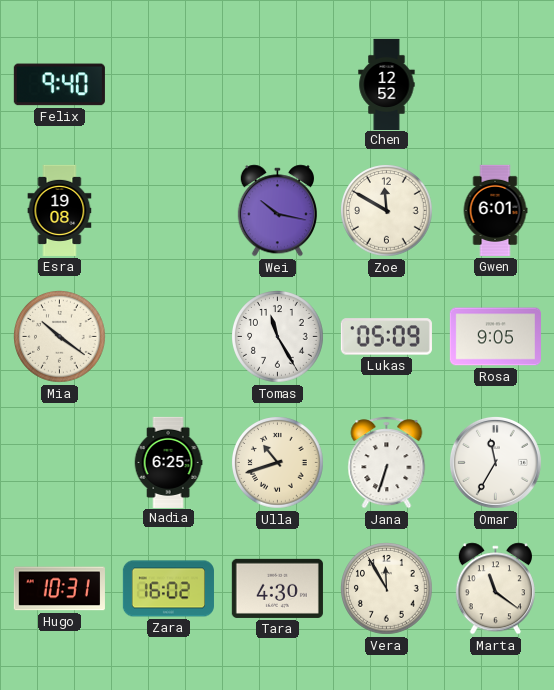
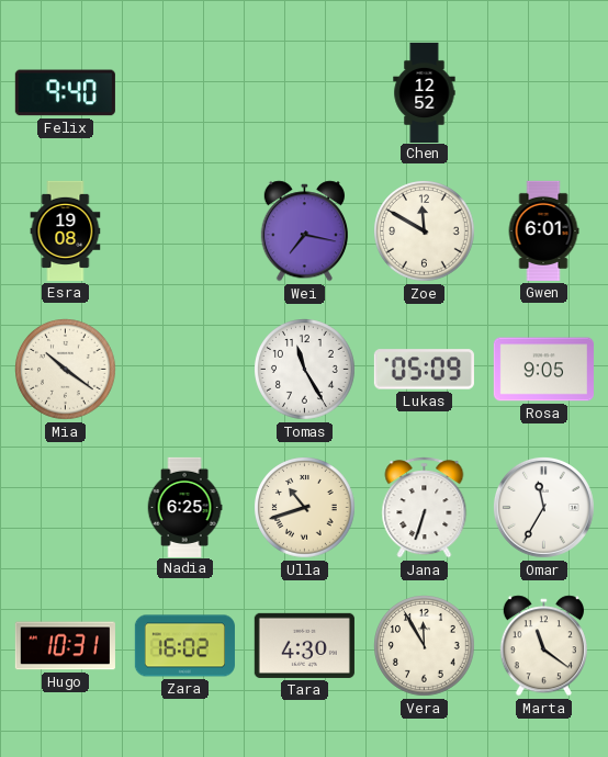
Wei: 10:17 -> 7:17
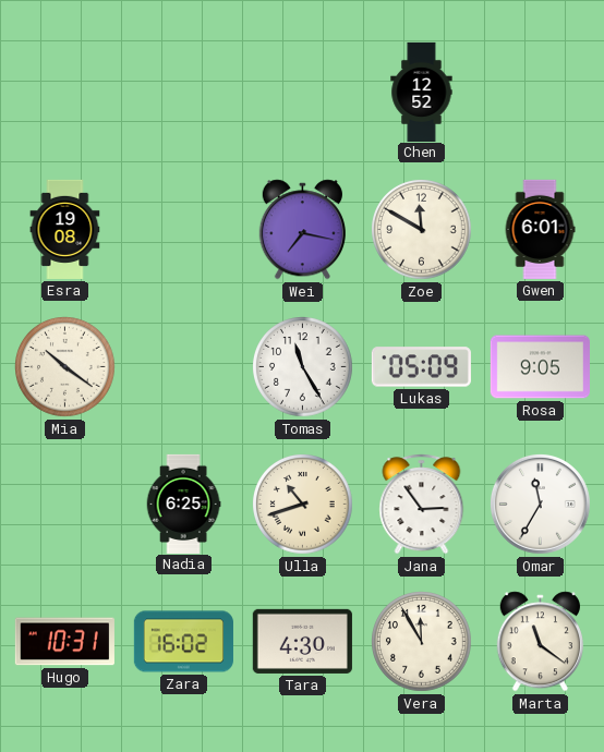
Felix: 9:40 -> none
Jana: 6:33 -> 2:54
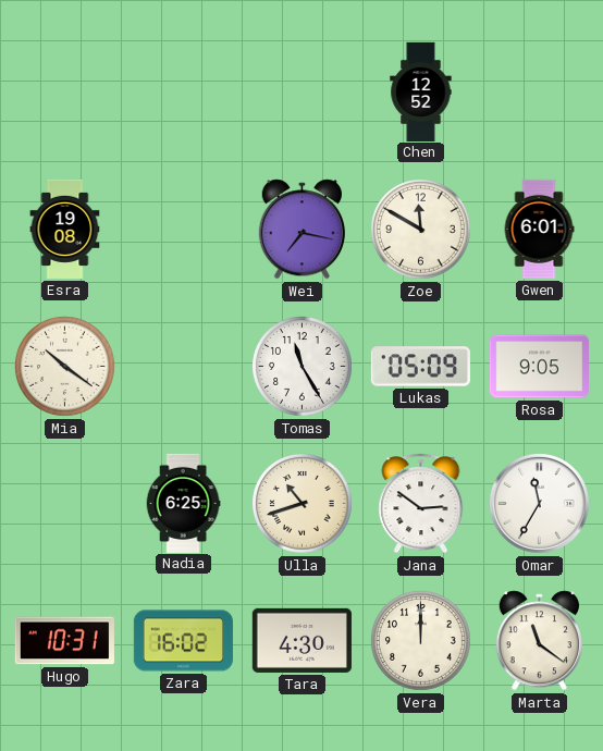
Jana: 2:54 -> 2:51
Vera: 11:55 -> 12:00
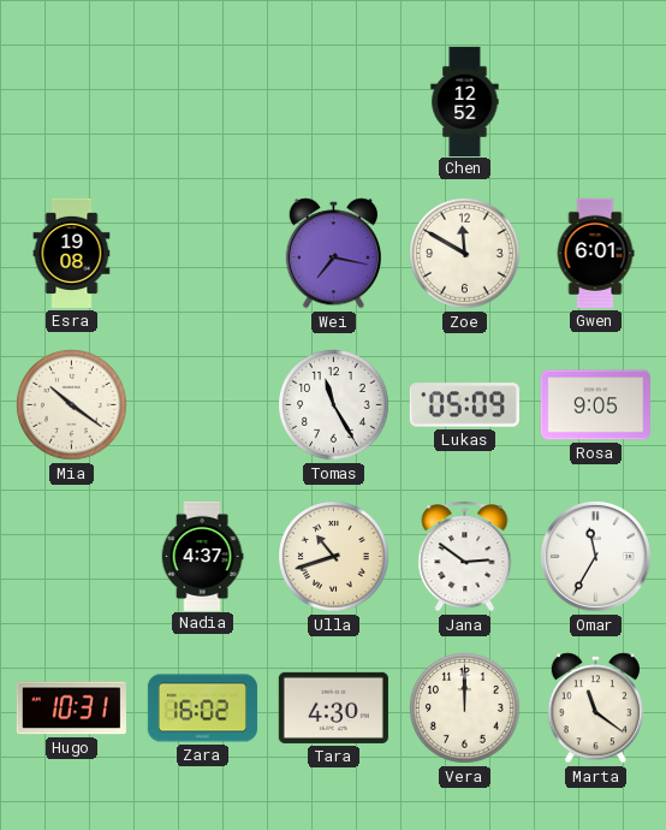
Nadia: 6:25 -> 4:37
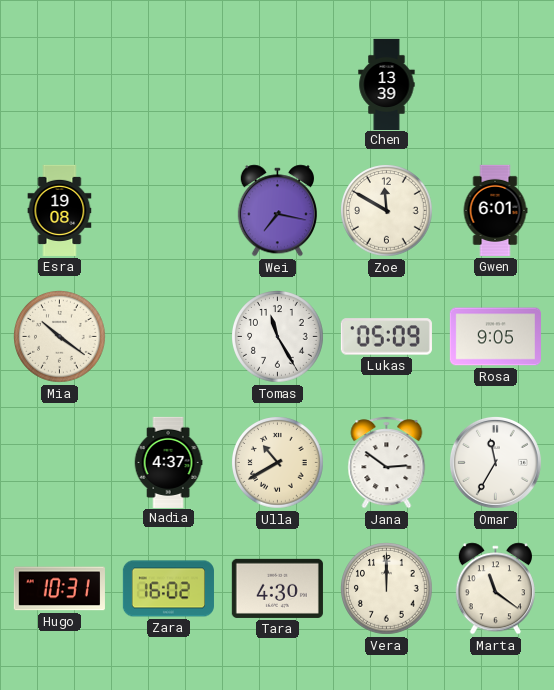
Chen: 12:52 -> 13:39
Ulla: 10:42 -> 10:40
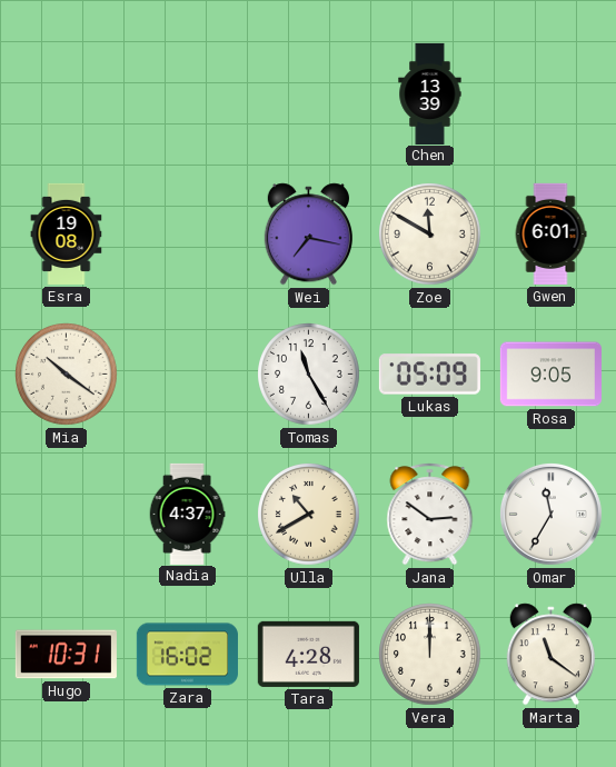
Tara: 4:30 -> 4:28
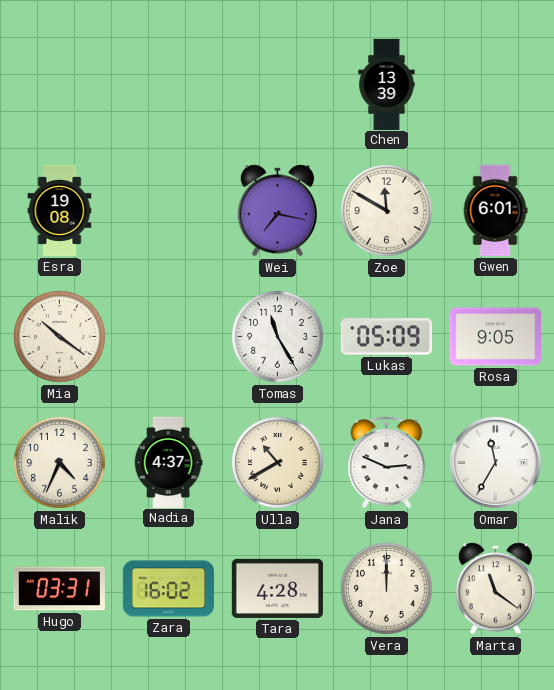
Malik: none -> 4:34
Jana: 2:51 -> 2:49
Hugo: 10:31 -> 03:31
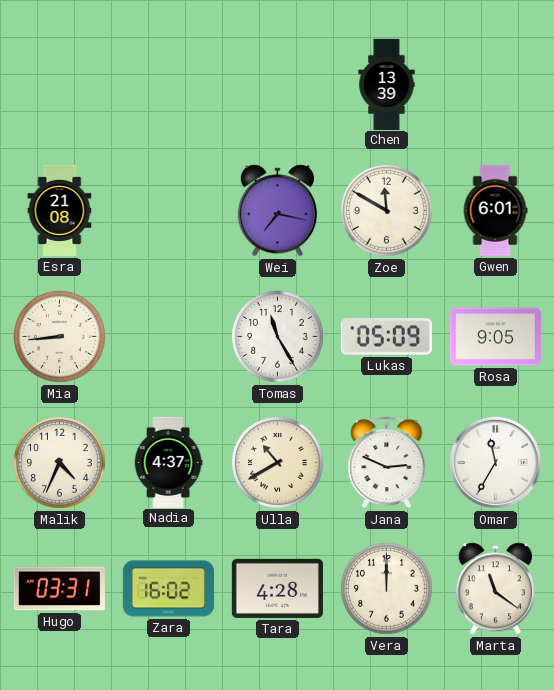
Esra: 19:08 -> 21:08
Mia: 10:21 -> 8:44
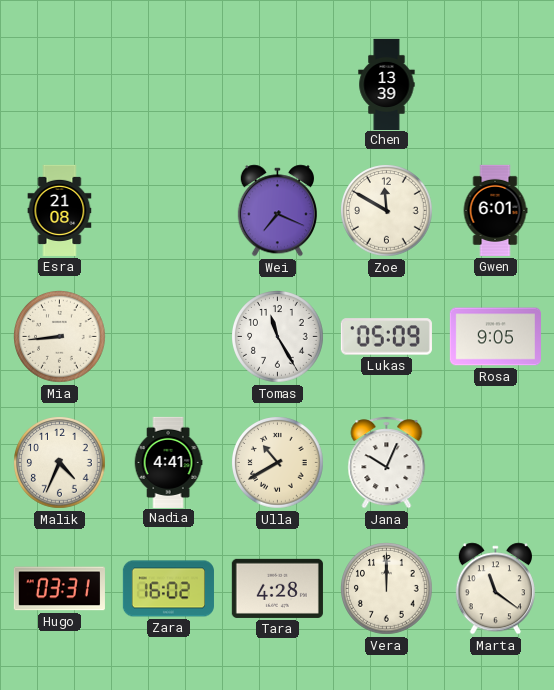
Wei: 7:17 -> 7:19
Nadia: 4:37 -> 4:41
Jana: 2:49 -> 10:04
Omar: 11:35 -> none
